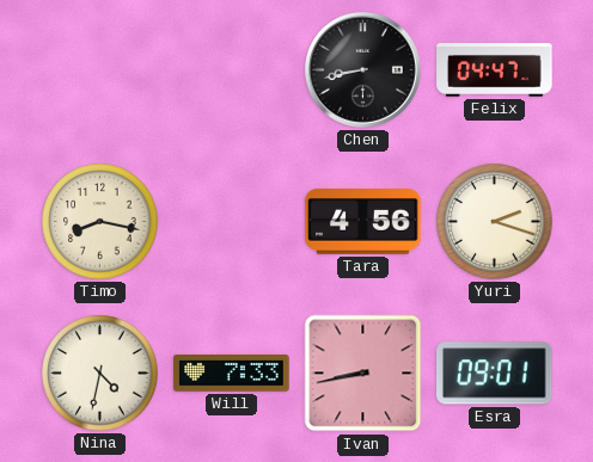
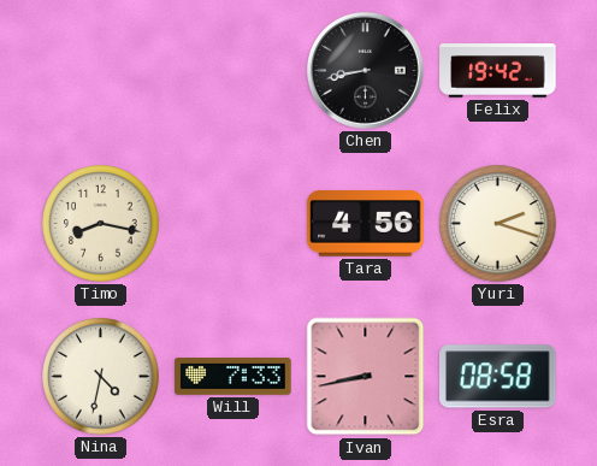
Felix: 04:47 -> 19:42
Esra: 09:01 -> 08:58
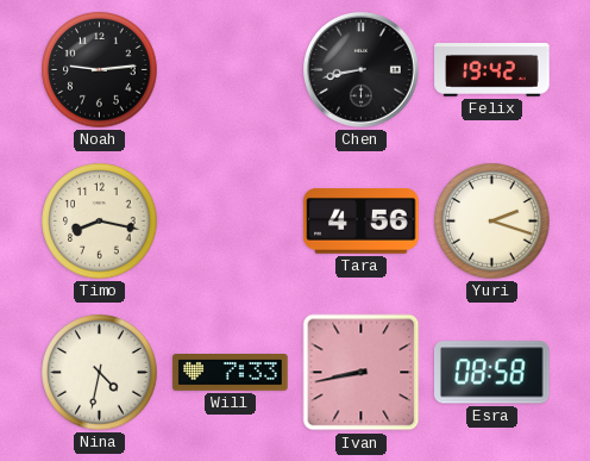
Noah: none -> 9:14
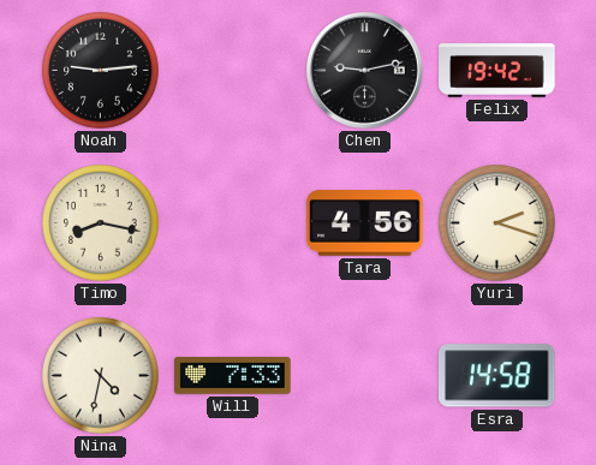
Chen: 8:43 -> 9:13
Ivan: 8:43 -> none
Esra: 08:58 -> 14:58
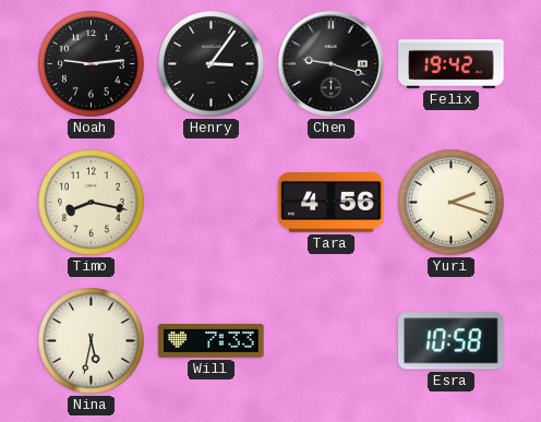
Henry: none -> 3:06
Chen: 9:13 -> 9:18
Nina: 4:32 -> 5:32
Esra: 14:58 -> 10:58
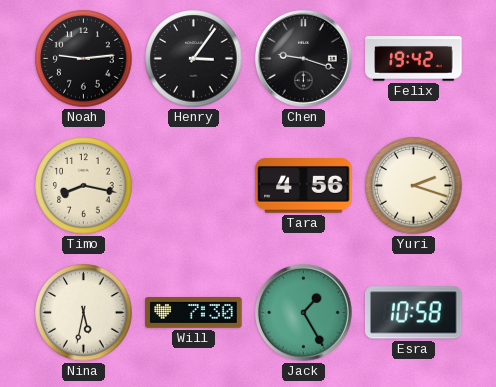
Will: 7:33 -> 7:30
Jack: none -> 1:25
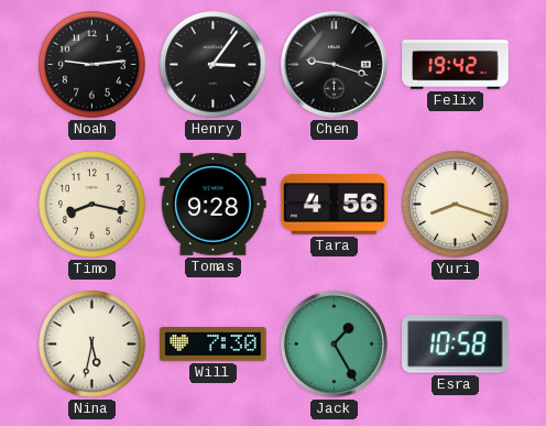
Tomas: none -> 9:28
Yuri: 2:18 -> 8:18
